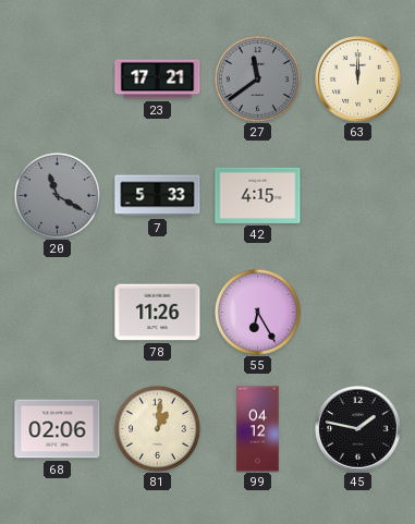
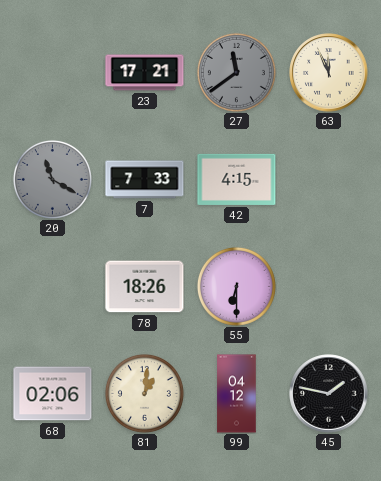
63: 12:00 -> 11:56
7: 5:33 -> 7:33
78: 11:26 -> 18:26
55: 6:25 -> 6:30
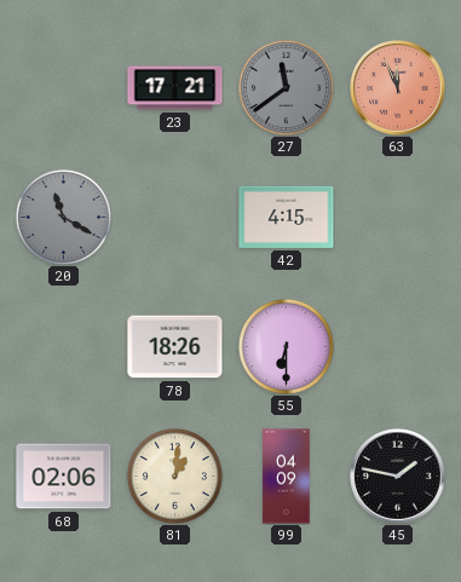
63 dial: cream -> salmon
7: 7:33 -> none
99: 04:12 -> 04:09
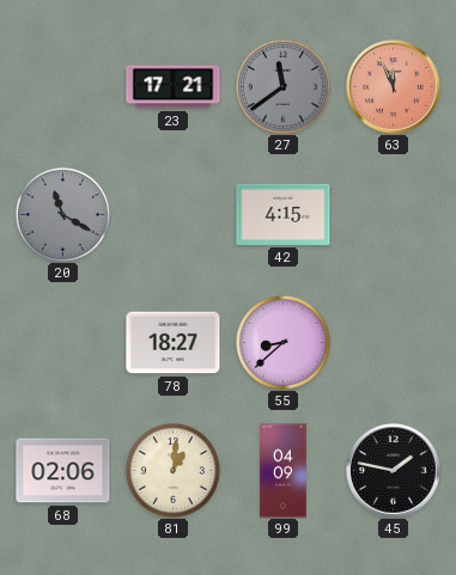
78: 18:26 -> 18:27
55: 6:30 -> 8:38
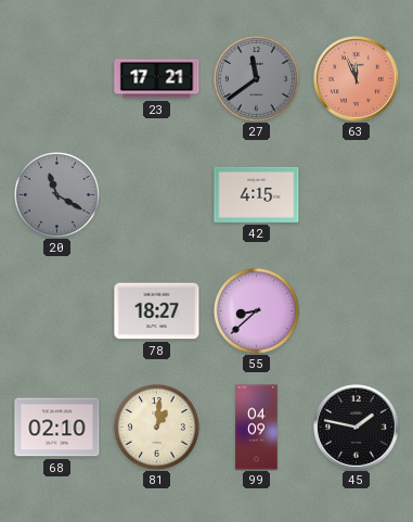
68: 02:06 -> 02:10
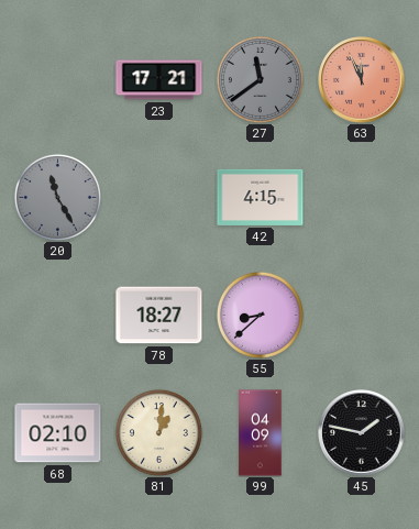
20: 11:20 -> 11:25
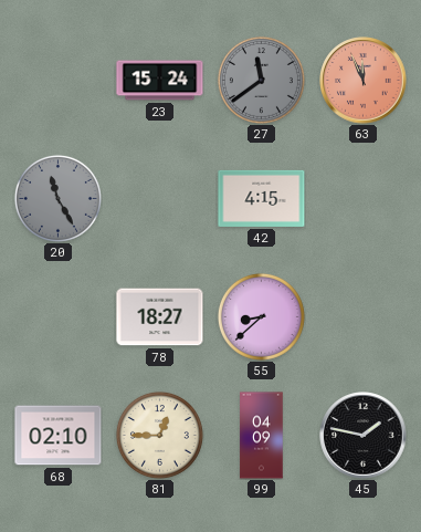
23: 17:21 -> 15:24
81: 1:01 -> 12:45
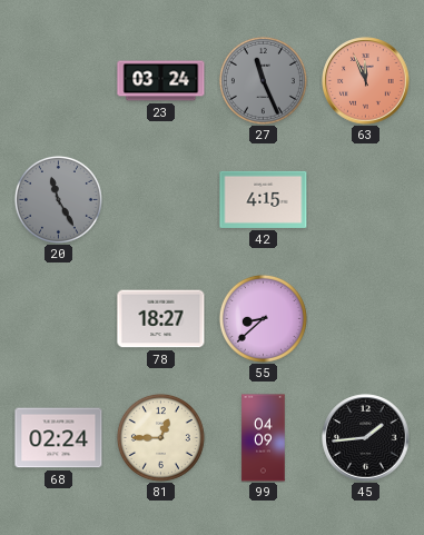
23: 15:24 -> 03:24
27: 11:39 -> 11:26
68: 02:10 -> 02:24
45: 1:47 -> 1:44
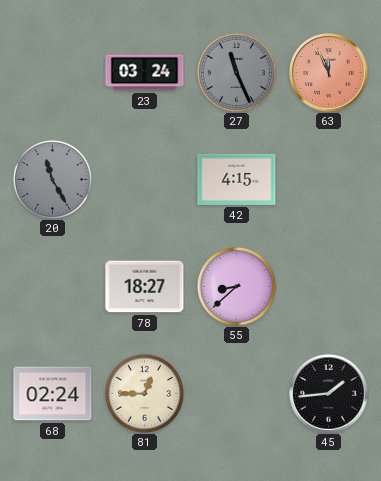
99: 04:09 -> none
